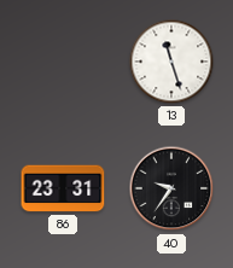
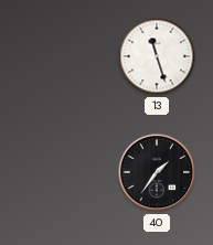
86: 23:31 -> none
40: 9:36 -> 1:36
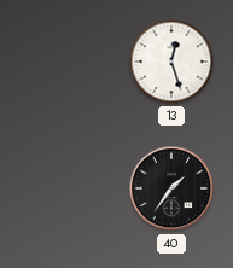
13: 11:27 -> 12:27
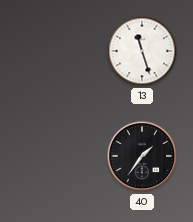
13: 12:27 -> 11:27
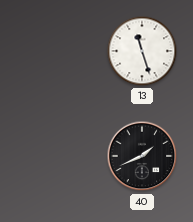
40: 1:36 -> 1:41
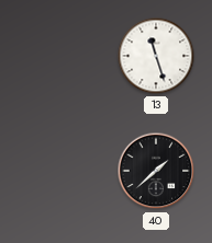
40: 1:41 -> 1:38
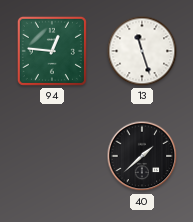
94: none -> 12:46
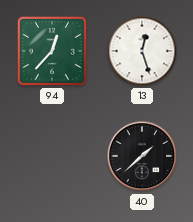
94: 12:46 -> 12:37
13: 11:27 -> 12:27
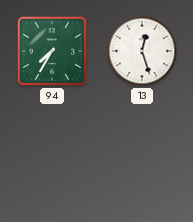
94: 12:37 -> 7:35
40: 1:38 -> none
